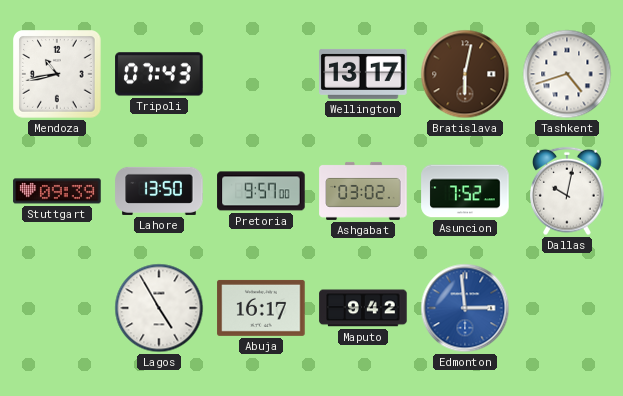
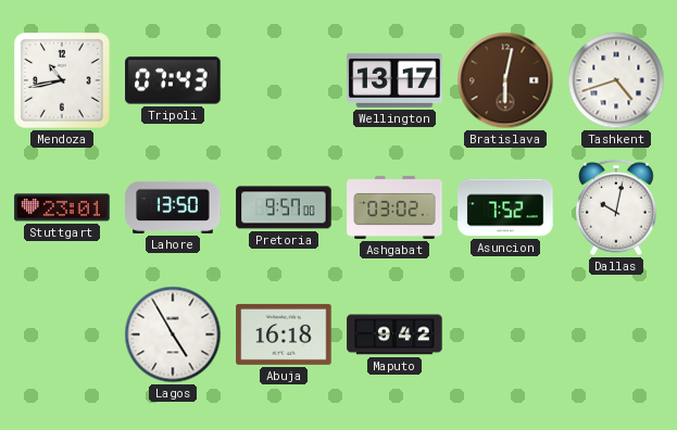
Stuttgart: 09:39 -> 23:01
Abuja: 16:17 -> 16:18
Edmonton: 2:59 -> none
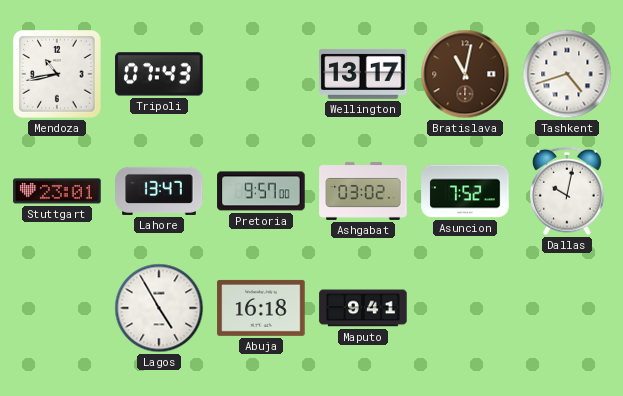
Bratislava: 6:02 -> 11:02
Lahore: 13:50 -> 13:47
Maputo: 9:42 -> 9:41
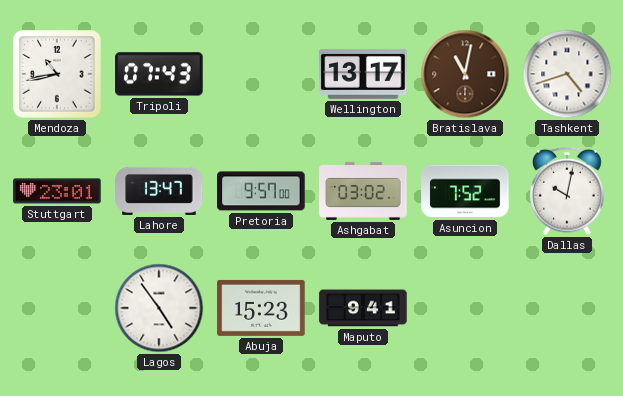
Lagos: 4:55 -> 4:54
Abuja: 16:18 -> 15:23
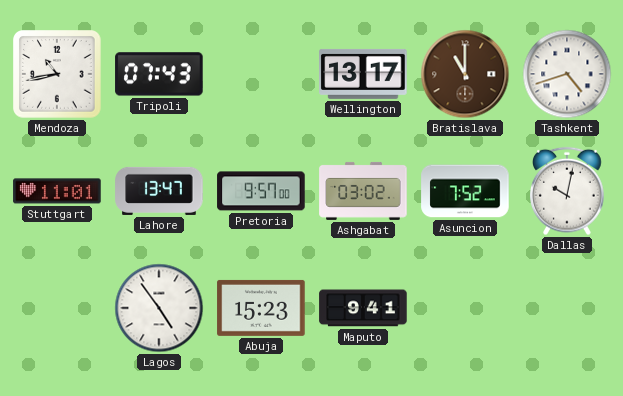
Bratislava: 11:02 -> 11:00
Stuttgart: 23:01 -> 11:01
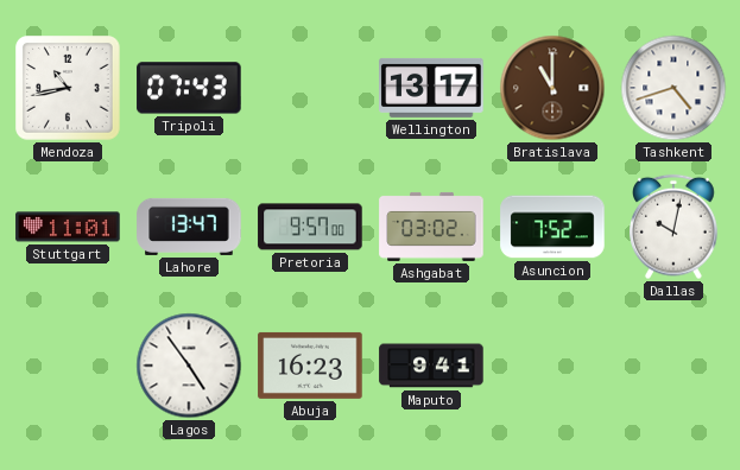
Abuja: 15:23 -> 16:23
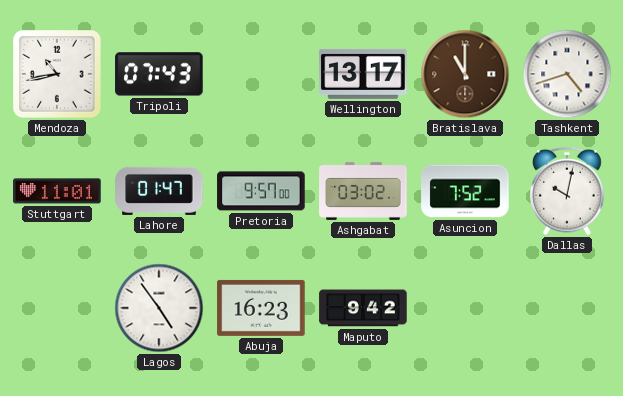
Lahore: 13:47 -> 01:47
Maputo: 9:41 -> 9:42
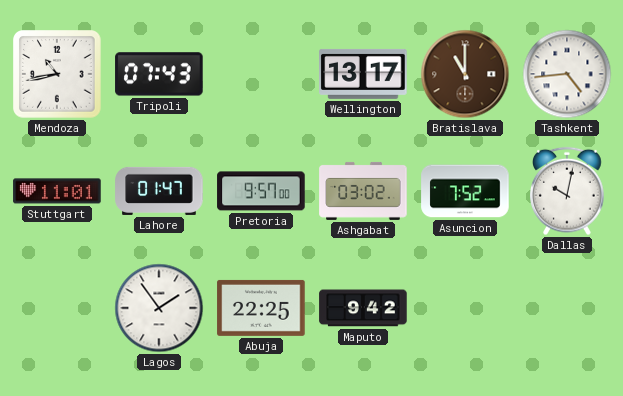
Tashkent: 4:42 -> 4:44
Lagos: 4:54 -> 1:54
Abuja: 16:23 -> 22:25
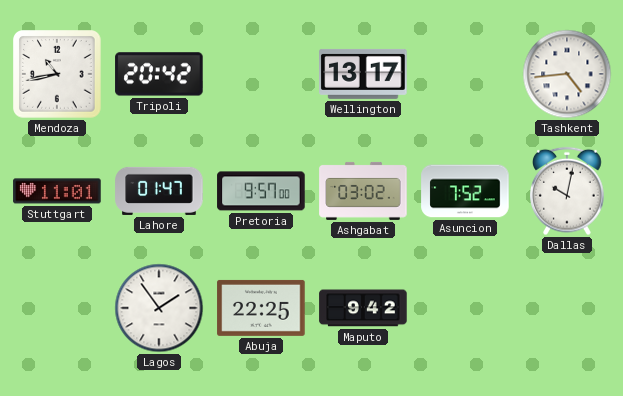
Tripoli: 07:43 -> 20:42
Bratislava: 11:00 -> none
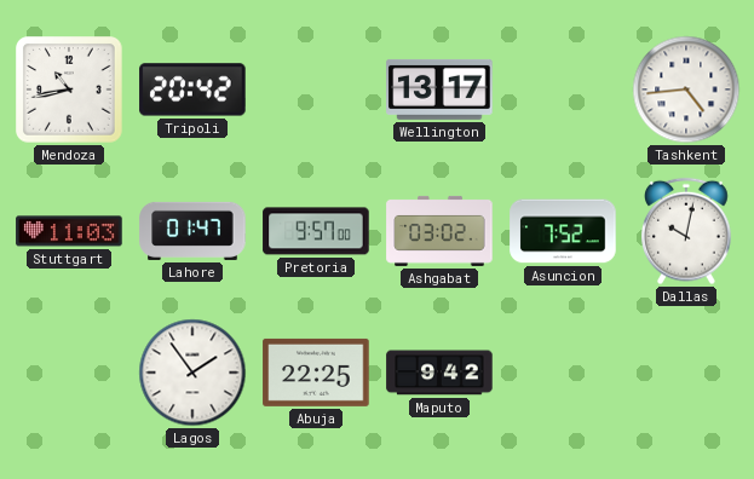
Stuttgart: 11:01 -> 11:03
